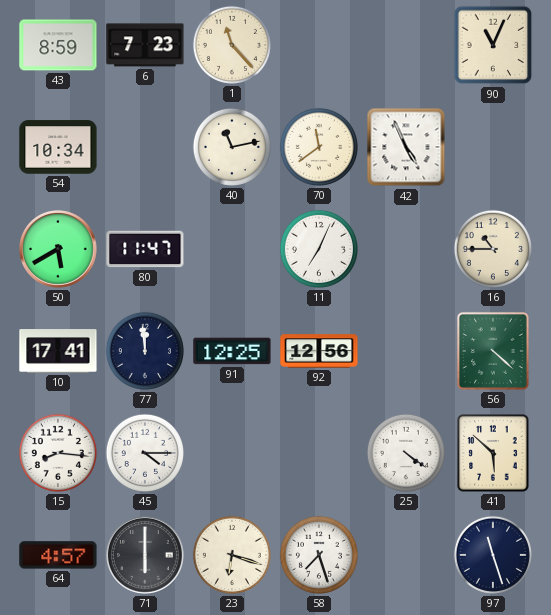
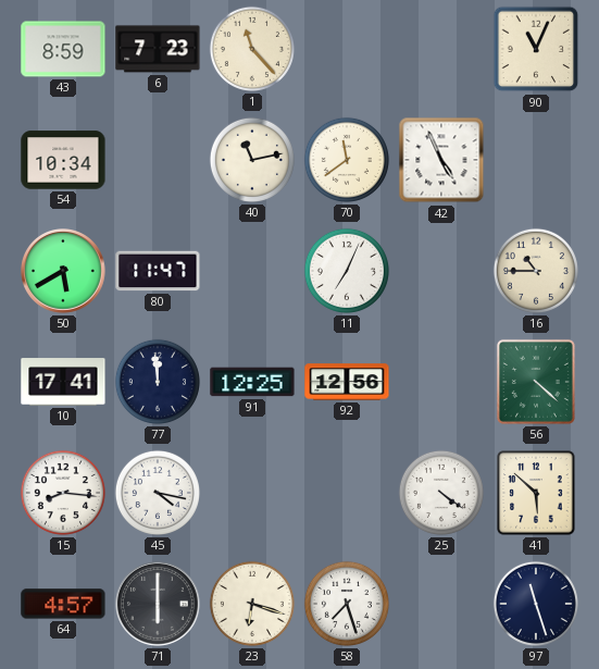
45: 4:15 -> 4:17
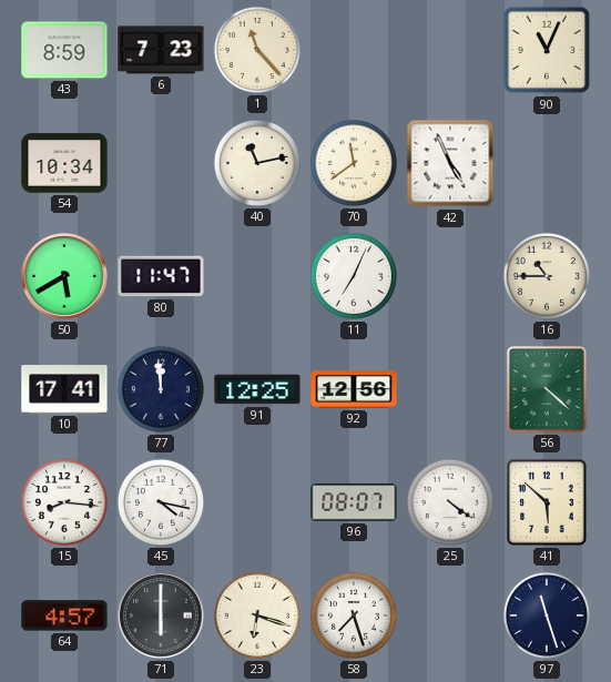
96: none -> 08:07
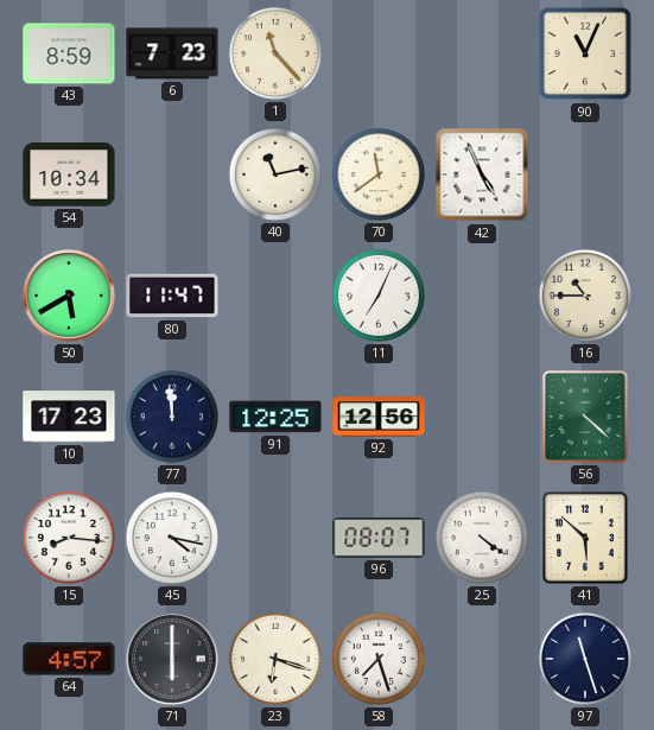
10: 17:41 -> 17:23
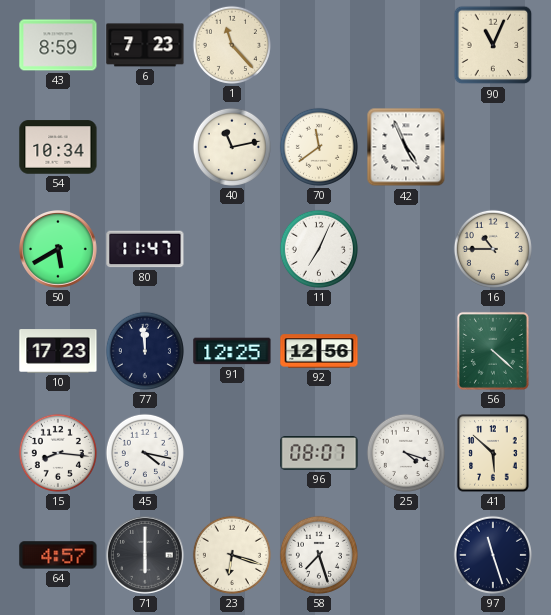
25: 4:21 -> 4:18
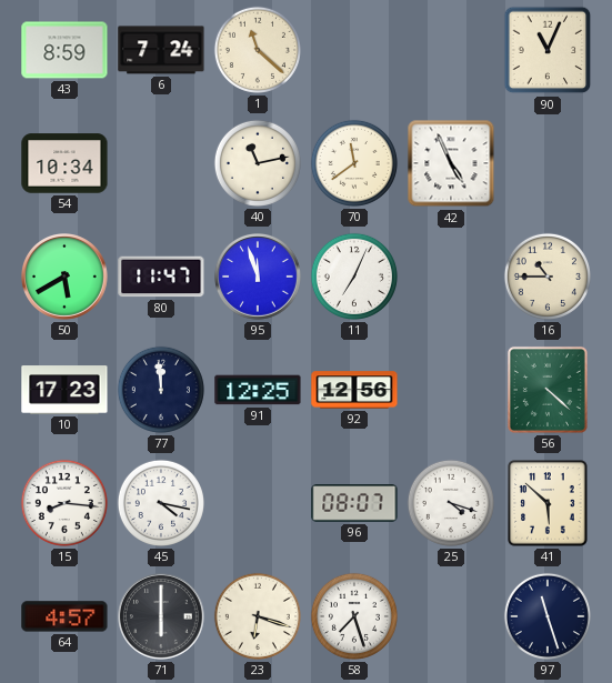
6: 7:23 -> 7:24
1: 11:23 -> 11:22
95: none -> 11:57
